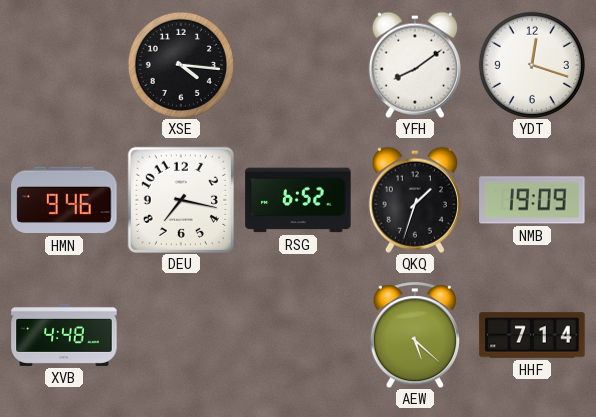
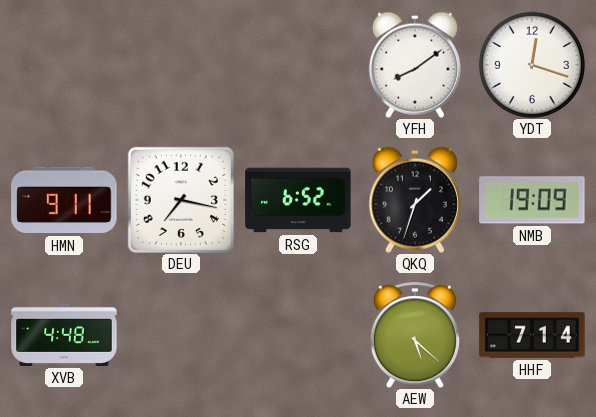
XSE: 4:16 -> none
HMN: 9:46 -> 9:11
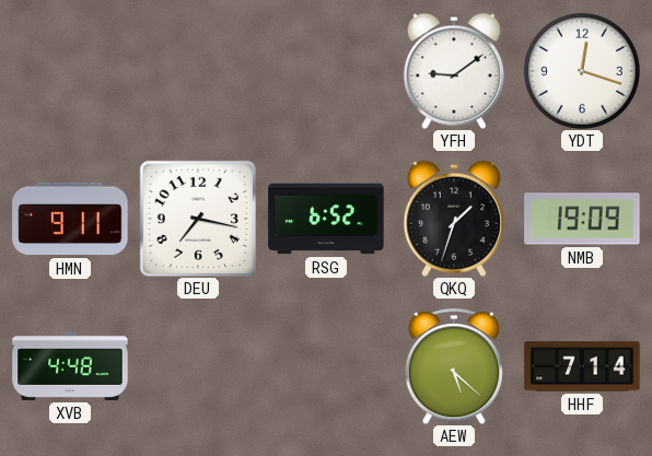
YFH: 8:09 -> 9:09
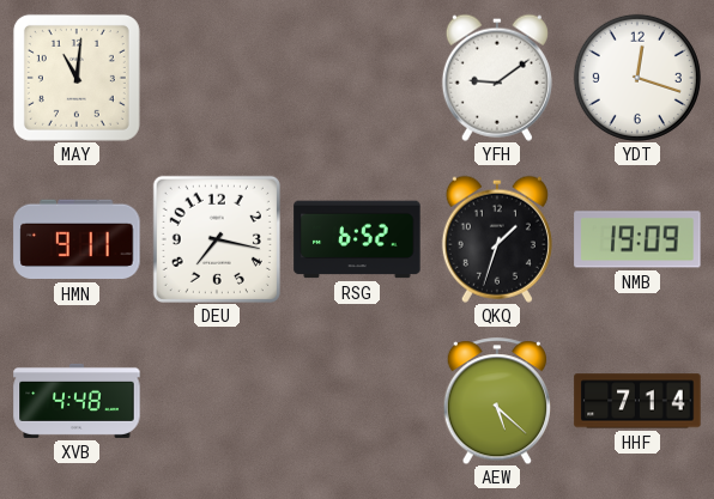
MAY: none -> 11:01
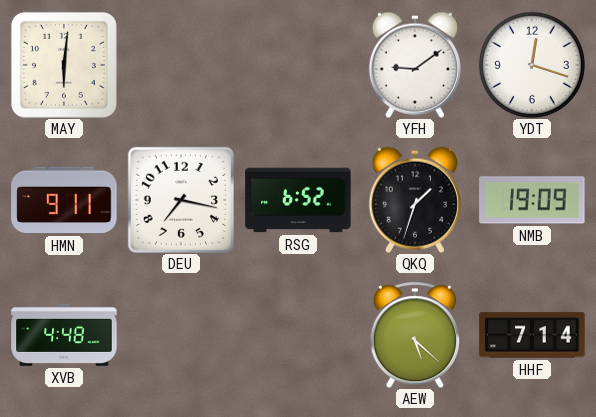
MAY: 11:01 -> 6:01
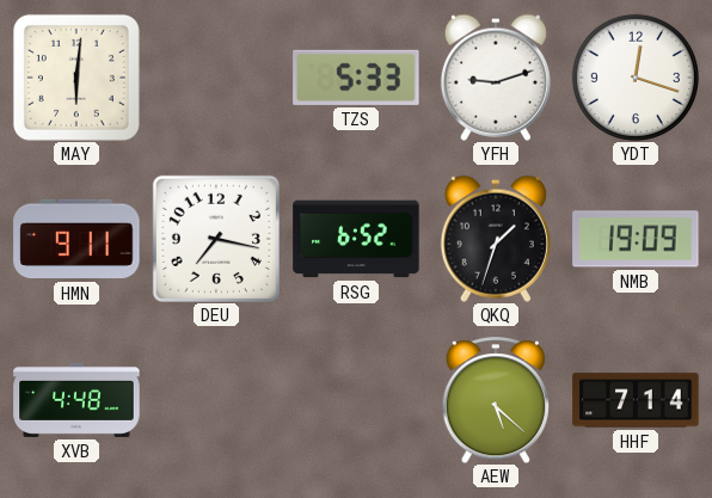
TZS: none -> 5:33
YFH: 9:09 -> 9:12
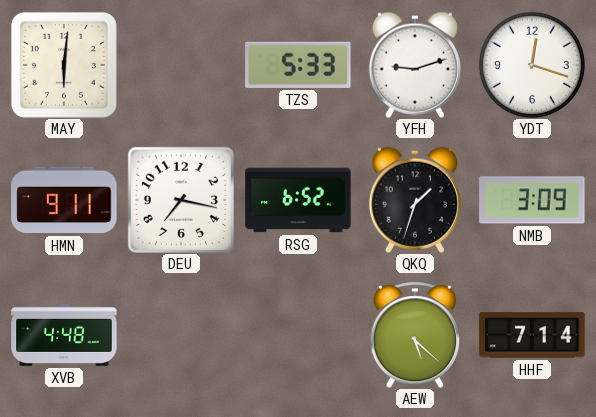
NMB: 19:09 -> 3:09
